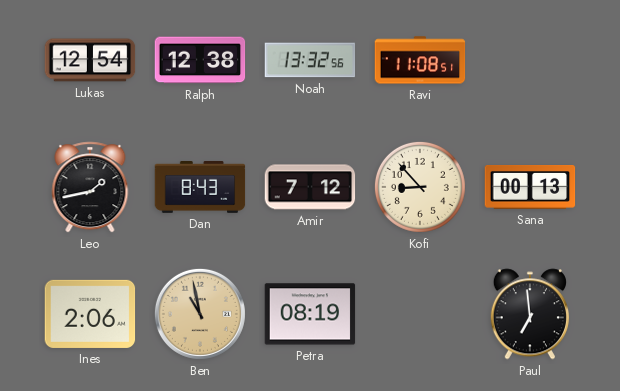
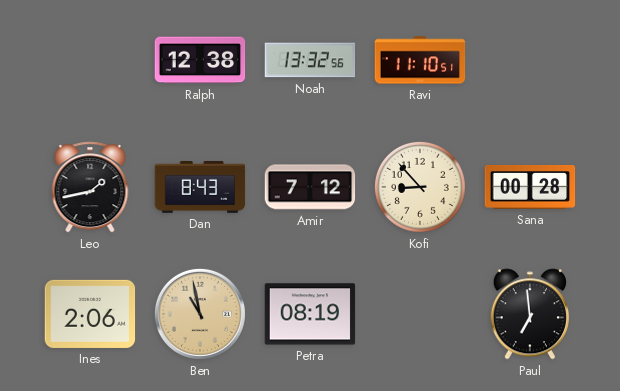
Lukas: 12:54 -> none
Ravi: 11:08 -> 11:10
Sana: 00:13 -> 00:28
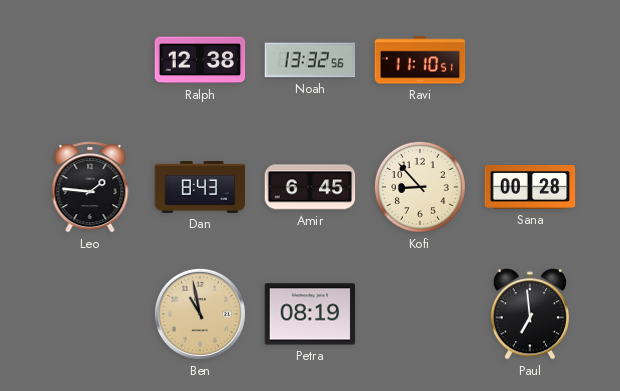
Leo: 1:43 -> 1:46
Amir: 7:12 -> 6:45
Ines: 2:06 -> none
